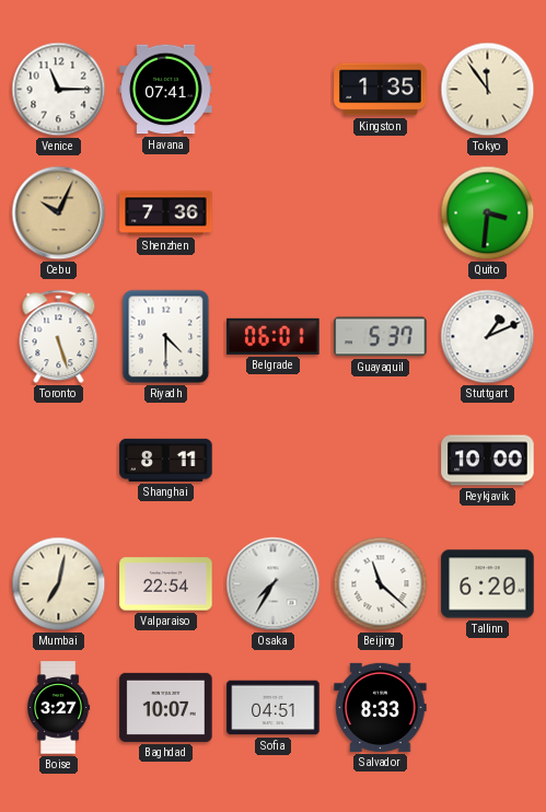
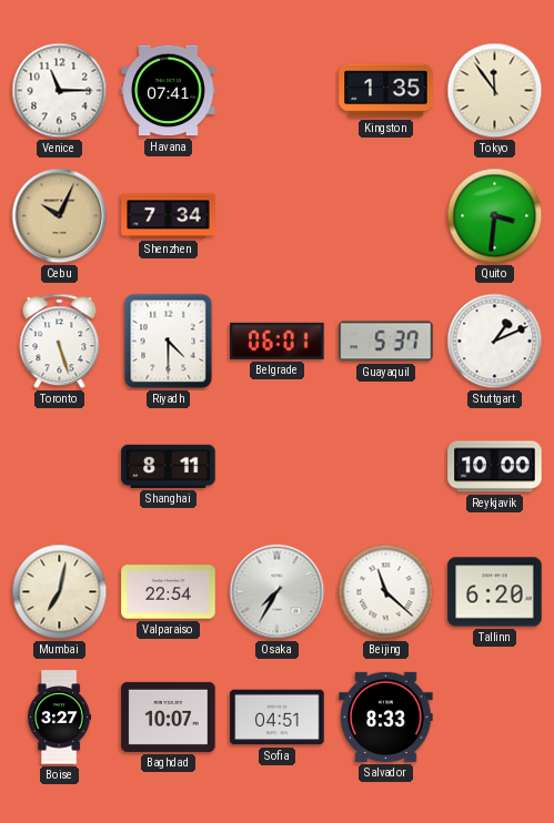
Shenzhen: 7:36 -> 7:34
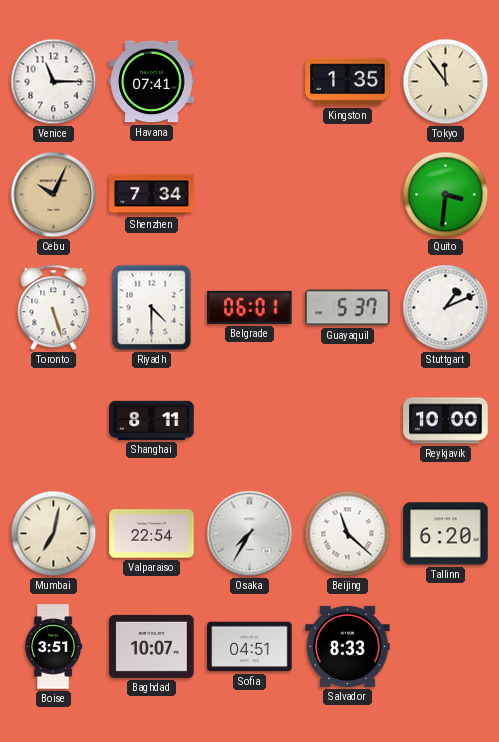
Boise: 3:27 -> 3:51
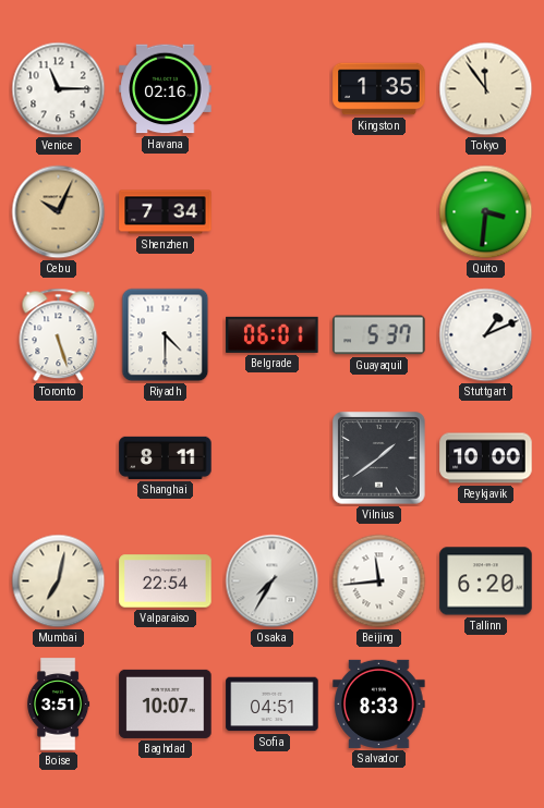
Havana: 07:41 -> 02:16
Vilnius: none -> 1:39
Beijing: 11:22 -> 11:44
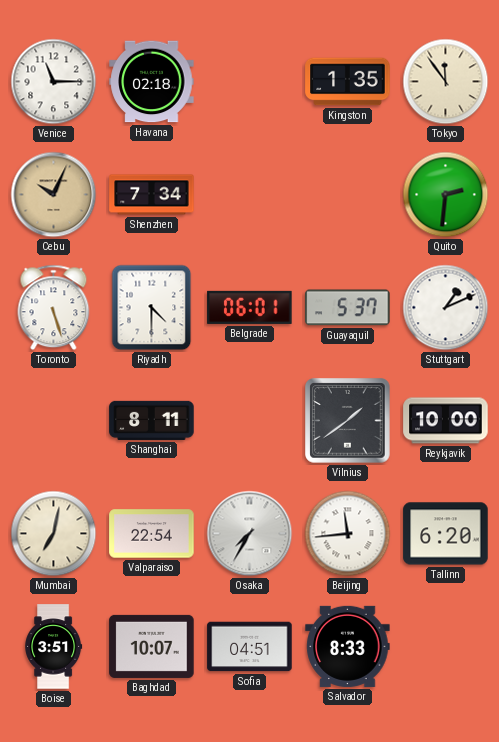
Havana: 02:16 -> 02:18
Quito: 3:31 -> 2:31
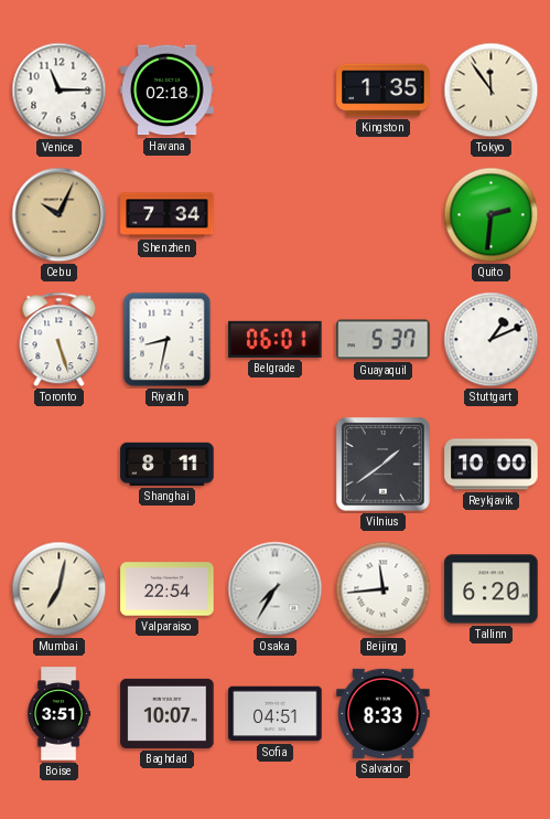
Riyadh: 4:30 -> 8:32
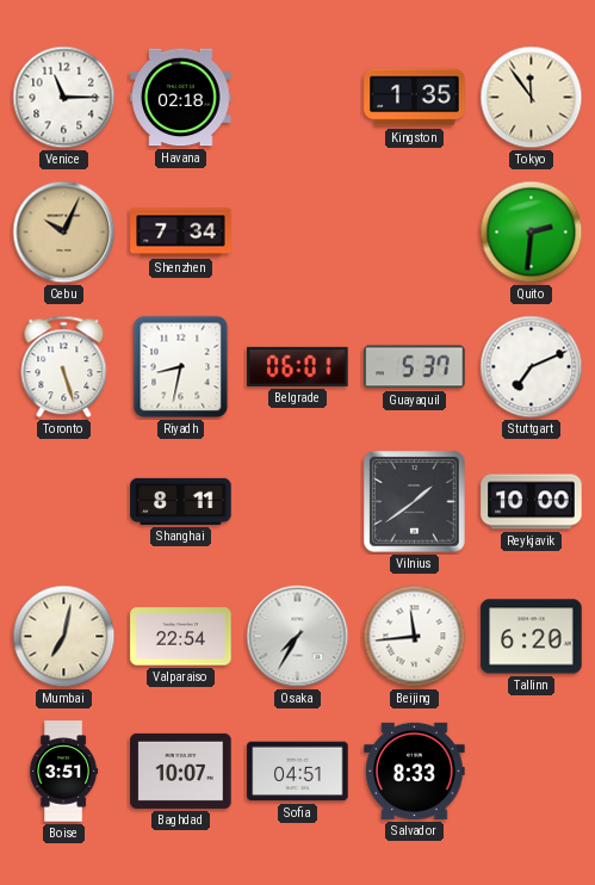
Stuttgart: 1:11 -> 7:11
